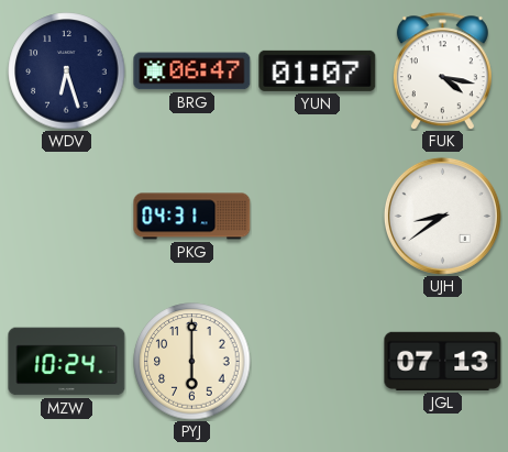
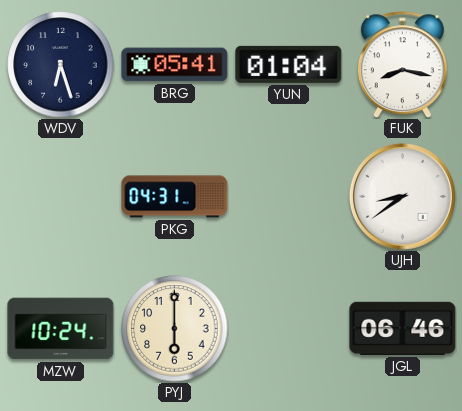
BRG: 06:47 -> 05:41
YUN: 01:07 -> 01:04
FUK: 4:17 -> 8:17
JGL: 07:13 -> 06:46
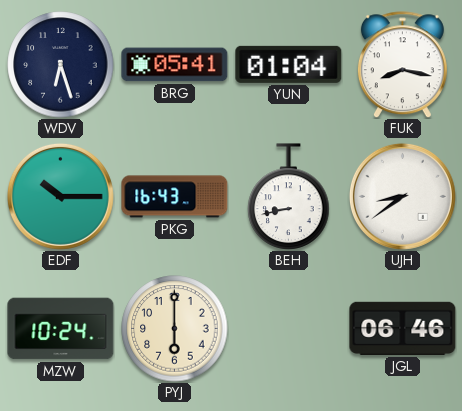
EDF: none -> 10:15
PKG: 04:31 -> 16:43
BEH: none -> 8:43
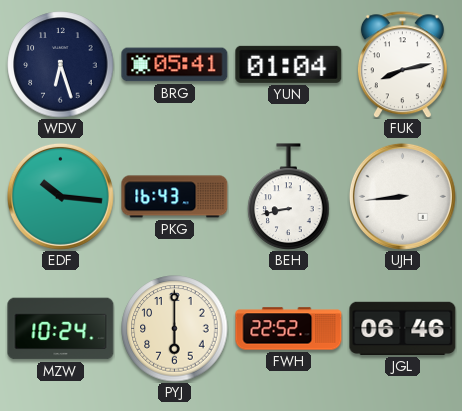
FUK: 8:17 -> 8:13
EDF: 10:15 -> 10:16
UJH: 8:39 -> 8:44
FWH: none -> 22:52
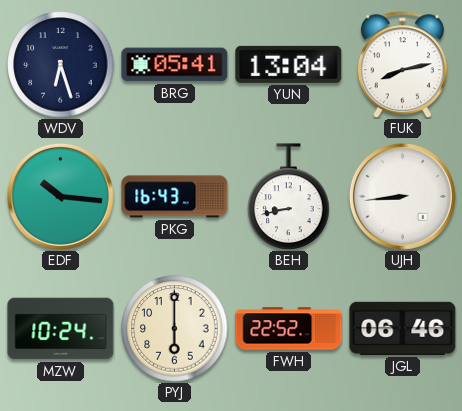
YUN: 01:04 -> 13:04
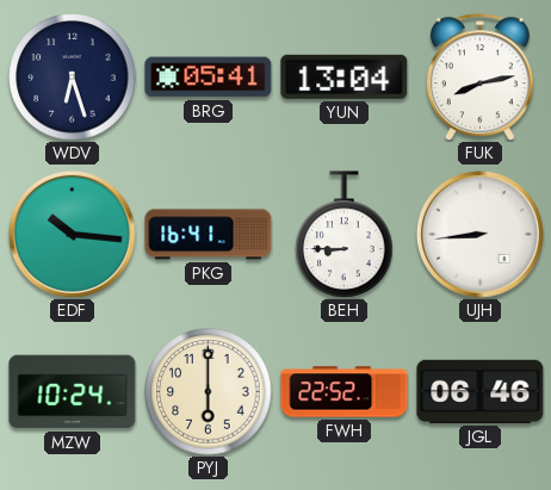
PKG: 16:43 -> 16:41
BEH: 8:43 -> 8:45
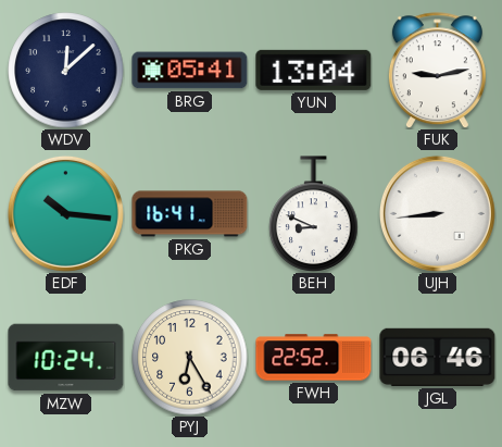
WDV: 6:27 -> 12:08
FUK: 8:13 -> 9:13
BEH: 8:45 -> 8:49
PYJ: 6:00 -> 6:25
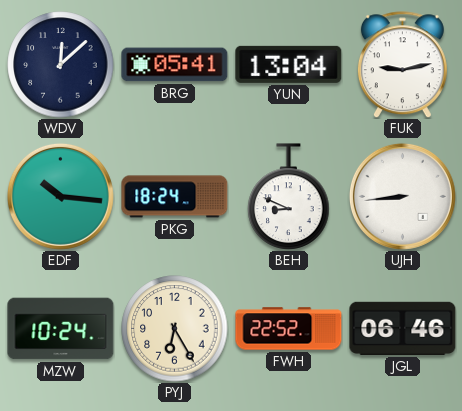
PKG: 16:41 -> 18:24
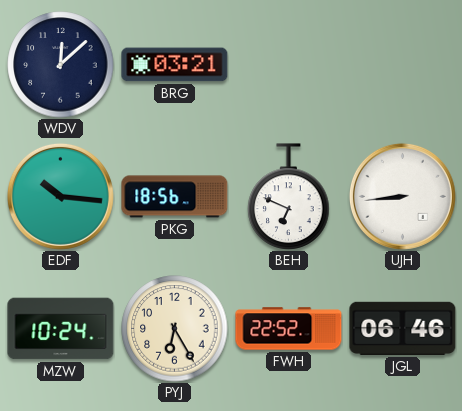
BRG: 05:41 -> 03:21
YUN: 13:04 -> none
FUK: 9:13 -> none
PKG: 18:24 -> 18:56
BEH: 8:49 -> 6:49
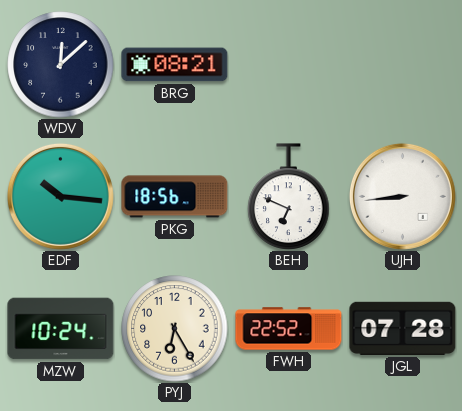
BRG: 03:21 -> 08:21
JGL: 06:46 -> 07:28
